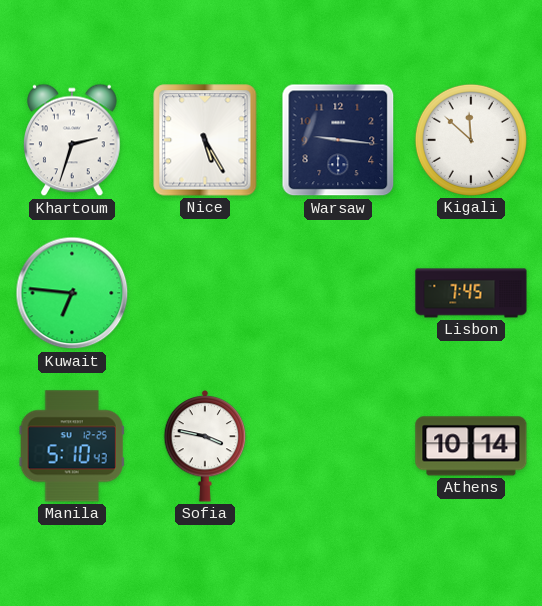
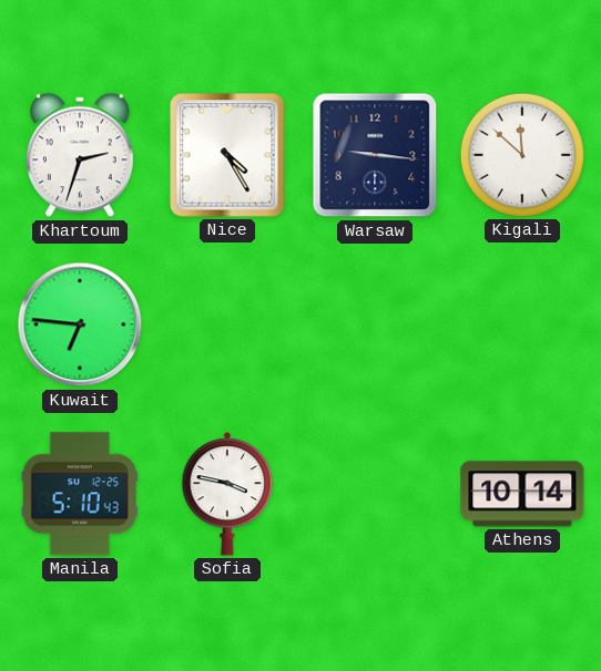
Nice: 5:25 -> 4:25
Lisbon: 7:45 -> none
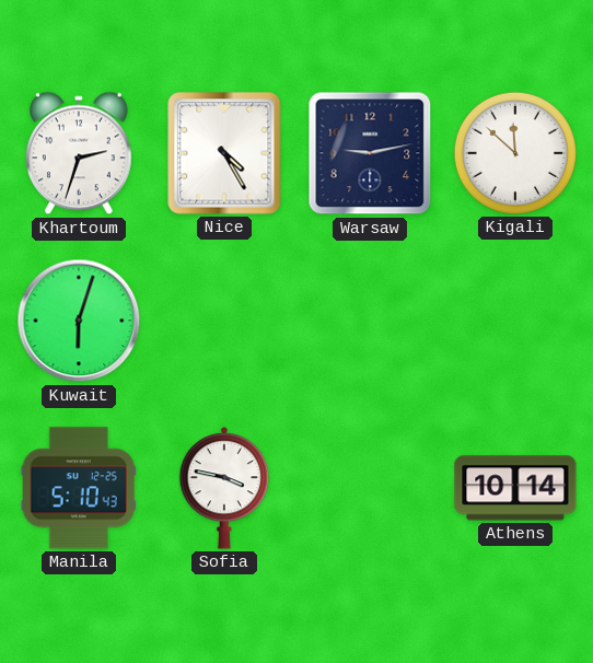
Warsaw: 9:16 -> 9:13
Kuwait: 6:46 -> 6:03
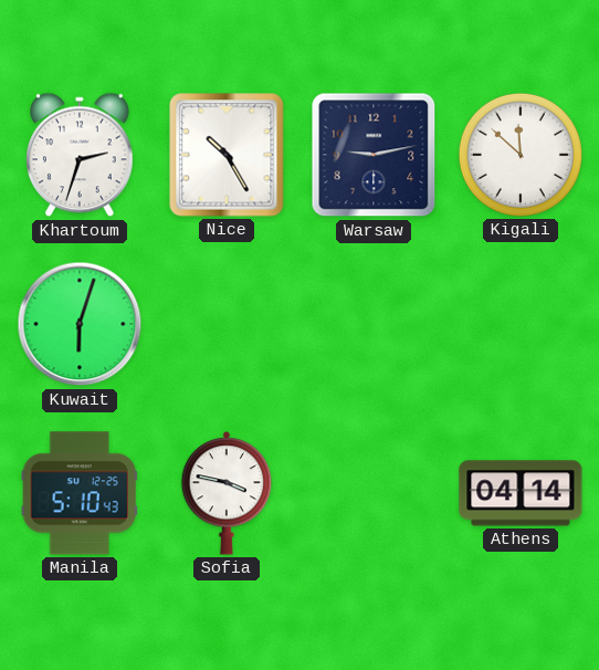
Nice: 4:25 -> 10:25
Athens: 10:14 -> 04:14
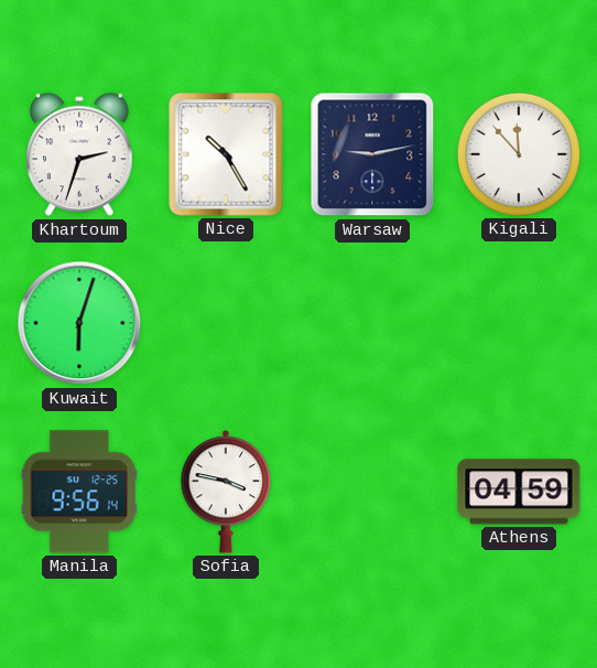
Kigali: 11:52 -> 11:53
Manila: 5:10 -> 9:56
Athens: 04:14 -> 04:59
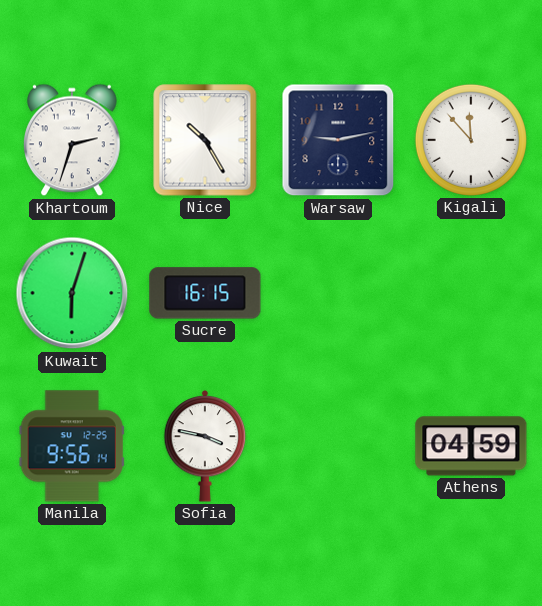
Sucre: none -> 16:15
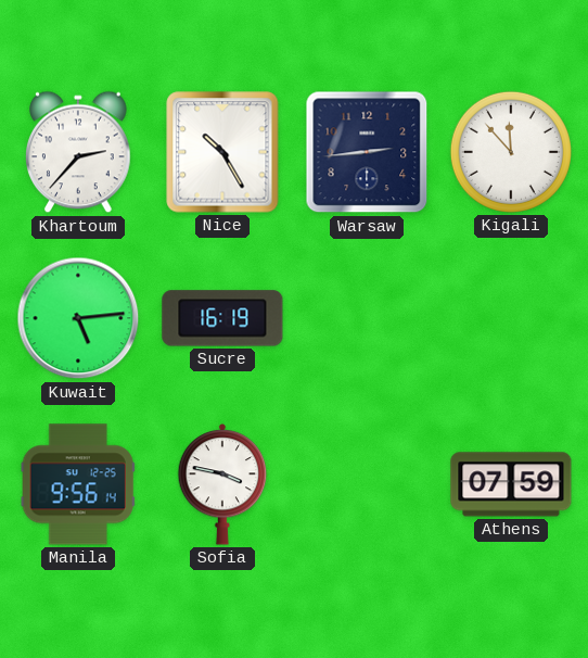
Khartoum: 2:33 -> 2:37
Warsaw: 9:13 -> 2:44
Kuwait: 6:03 -> 5:14
Sucre: 16:15 -> 16:19
Athens: 04:59 -> 07:59
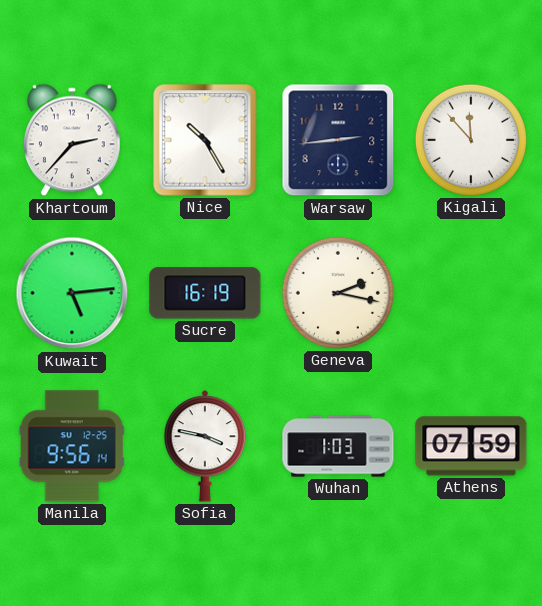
Geneva: none -> 2:17
Wuhan: none -> 1:03
